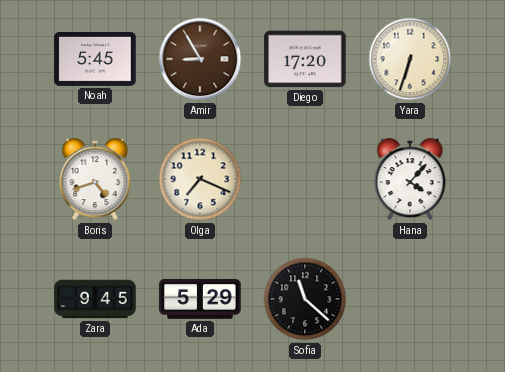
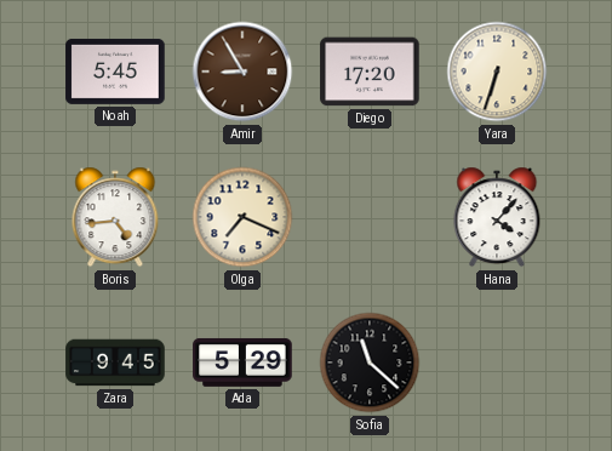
Boris: 4:42 -> 4:44
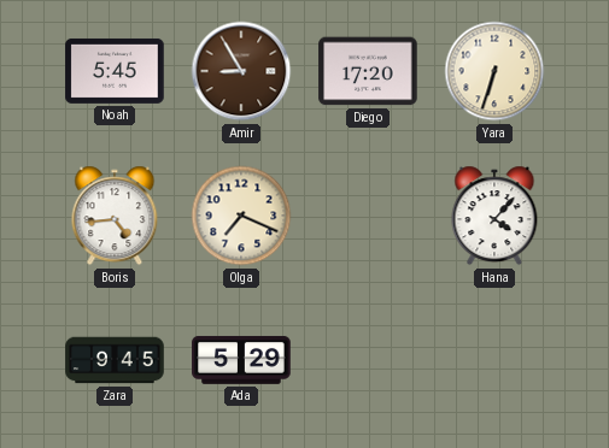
Sofia: 11:22 -> none
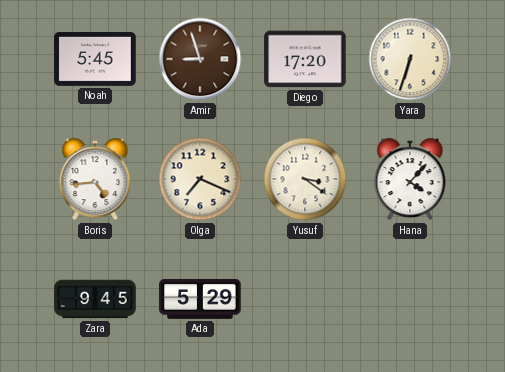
Amir: 8:55 -> 8:57
Yusuf: none -> 3:21
